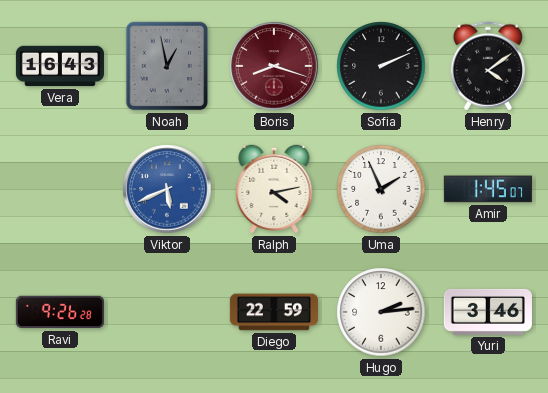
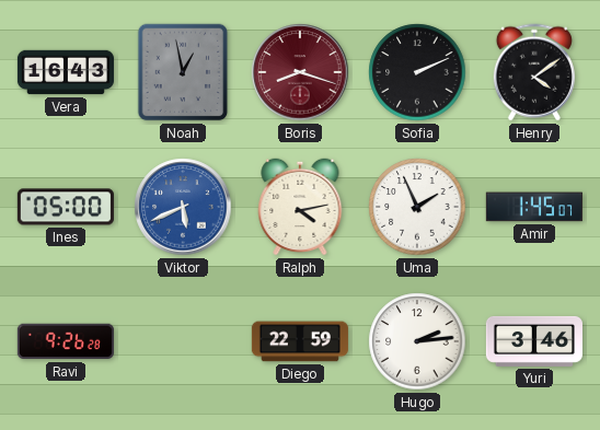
Ines: none -> 05:00
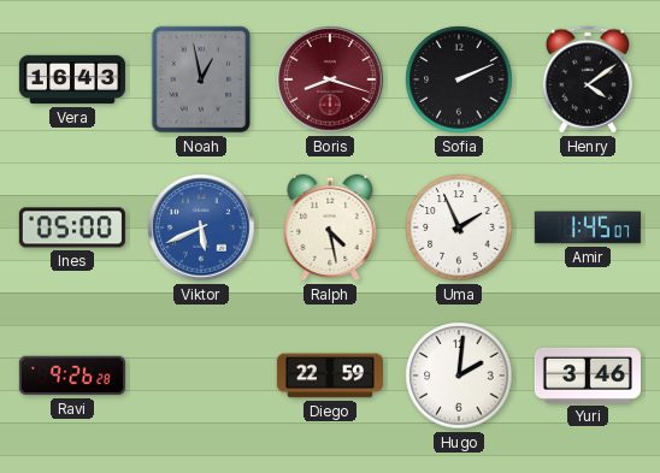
Ralph: 4:13 -> 4:28
Hugo: 2:14 -> 2:01
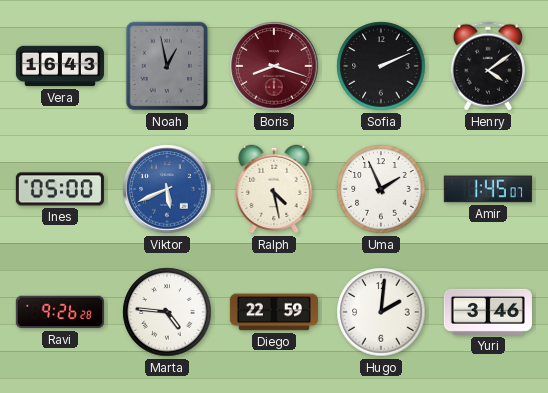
Marta: none -> 4:46
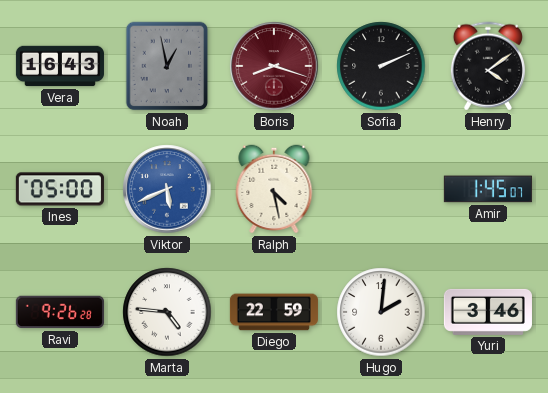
Uma: 1:56 -> none
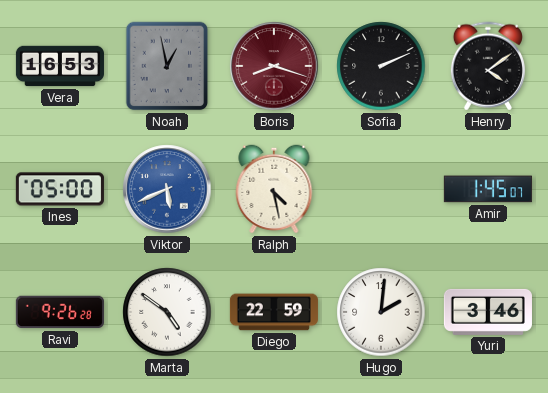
Vera: 16:43 -> 16:53
Marta: 4:46 -> 4:51
